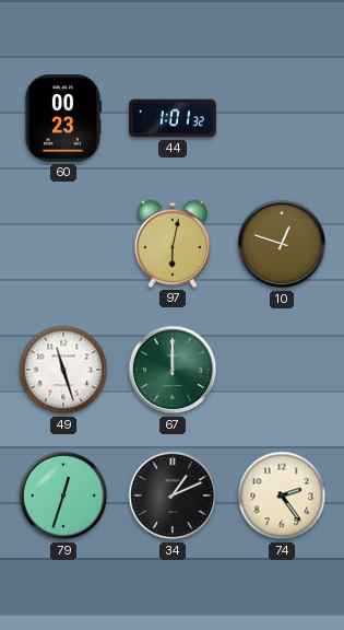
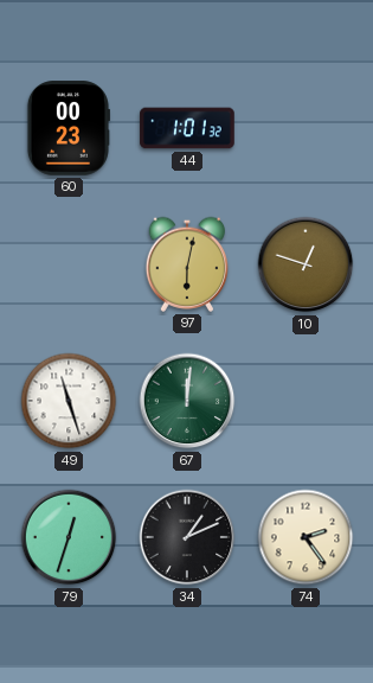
67: 12:00 -> 12:01
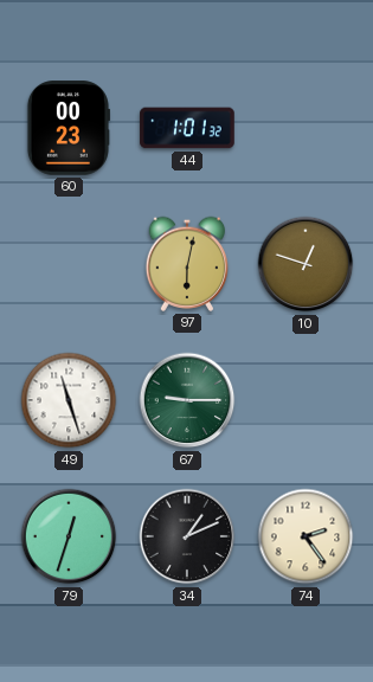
67: 12:01 -> 9:15
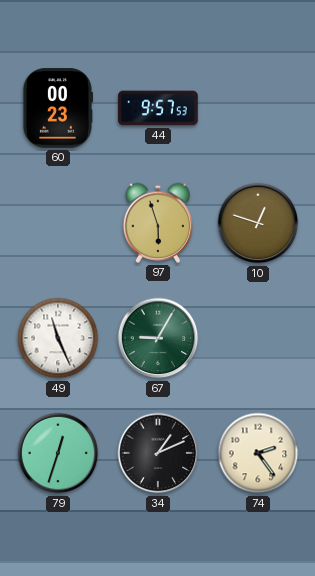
44: 1:01 -> 9:57
97: 6:02 -> 5:57
49: 11:27 -> 11:26
67: 9:15 -> 9:05
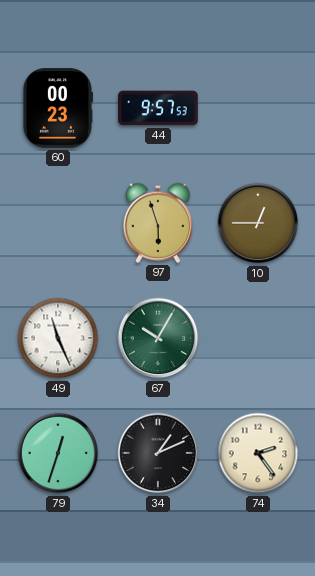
10: 12:48 -> 12:45
67: 9:05 -> 10:05
